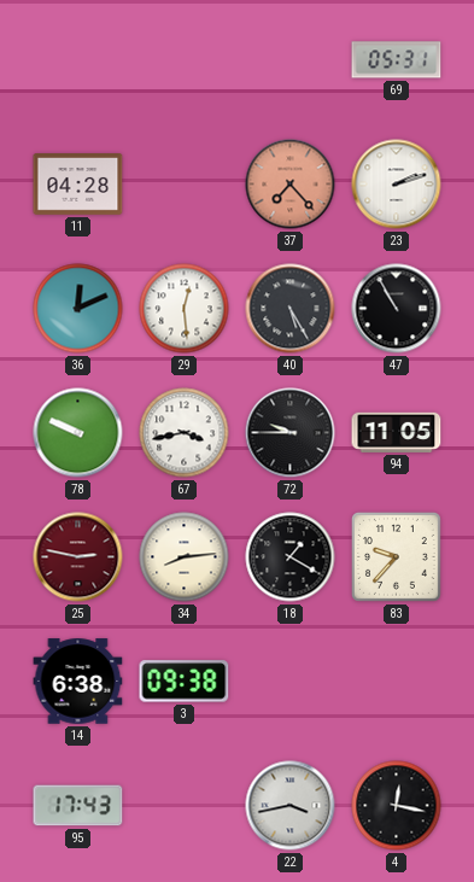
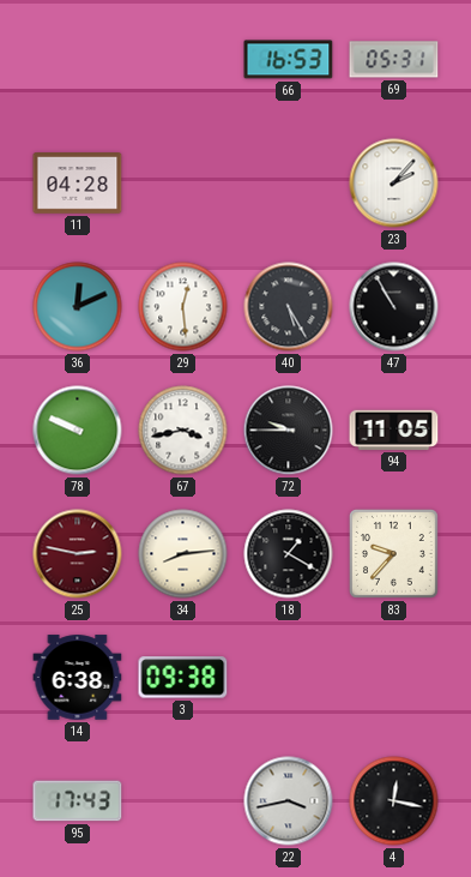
66: none -> 16:53
37: 7:23 -> none
23: 2:12 -> 2:07
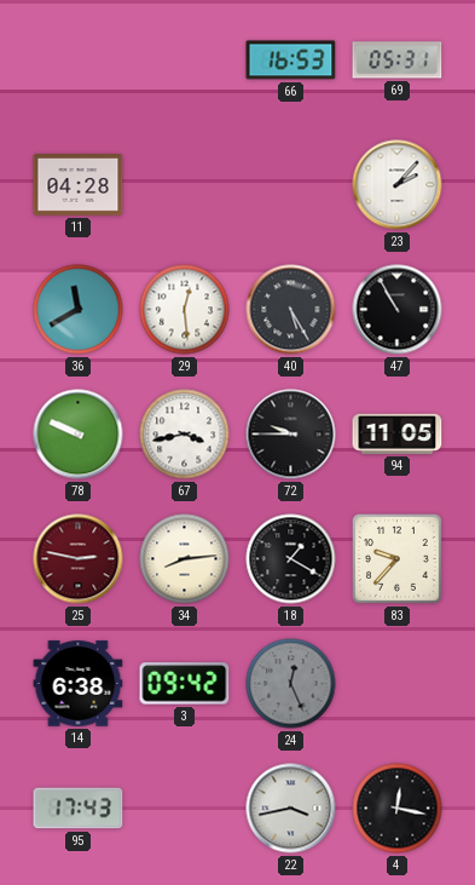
36: 12:11 -> 11:40
3: 09:38 -> 09:42
24: none -> 12:26
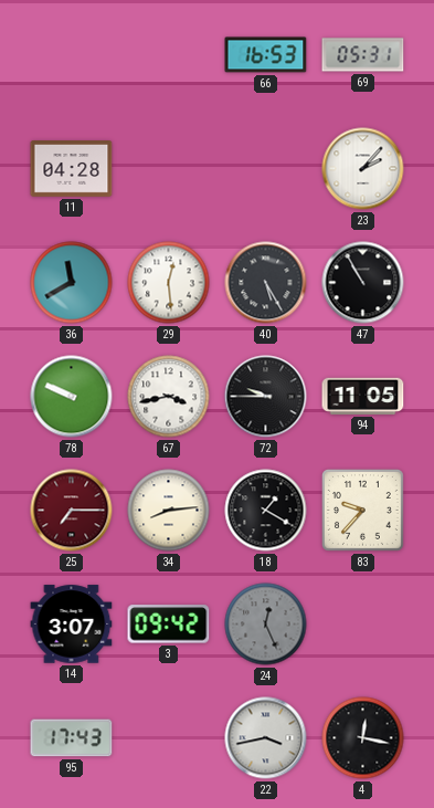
25: 2:47 -> 7:15
14: 6:38 -> 3:07
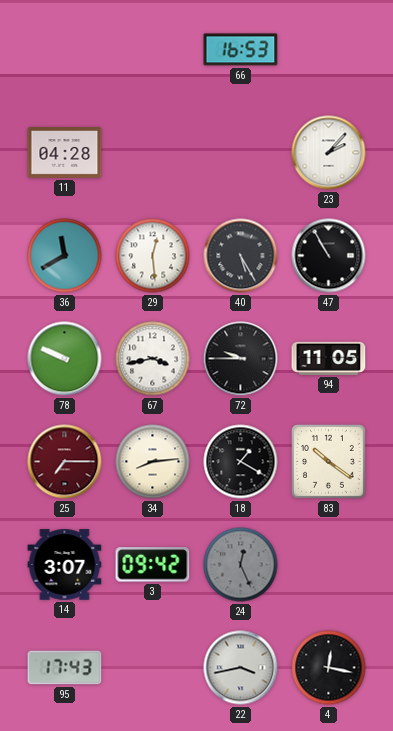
69: 05:31 -> none
83: 9:37 -> 10:21
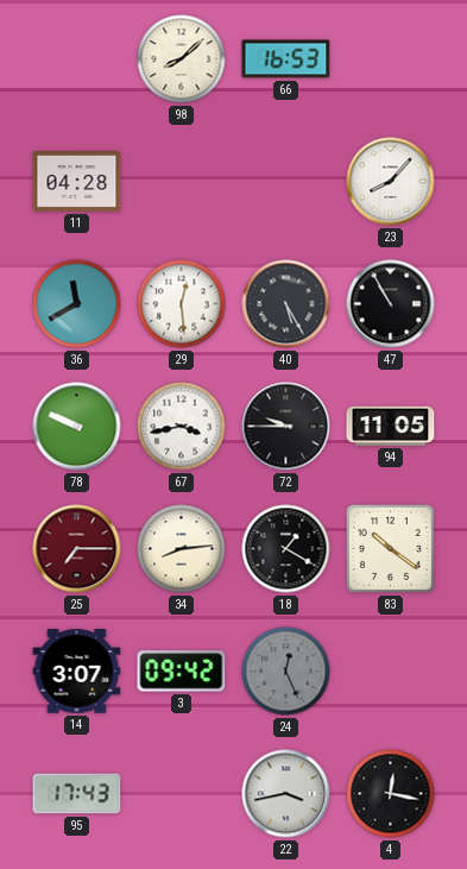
98: none -> 8:08
23: 2:07 -> 8:07
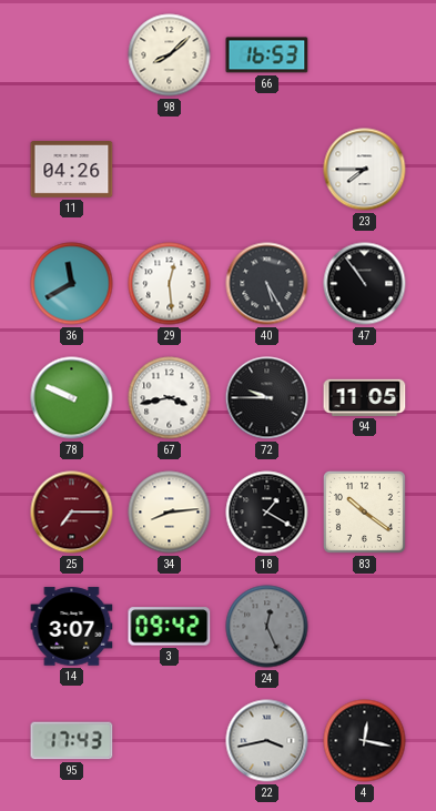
11: 04:28 -> 04:26
23: 8:07 -> 7:45
47: 10:55 -> 10:54
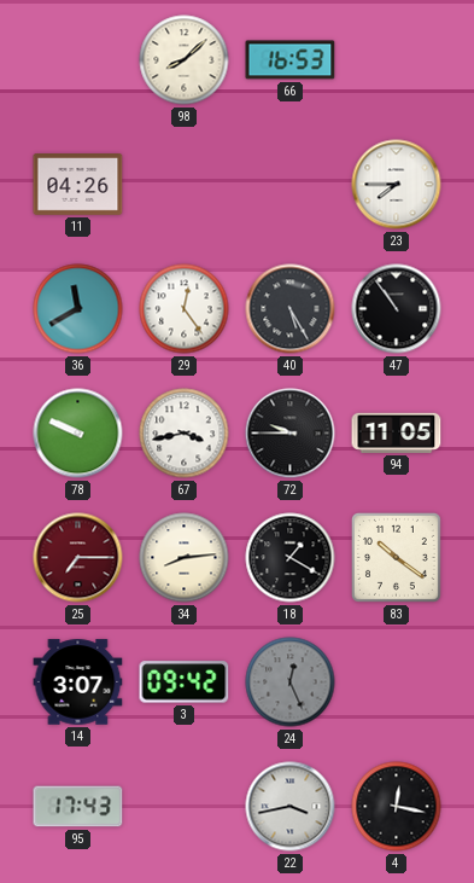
29: 12:29 -> 12:24
